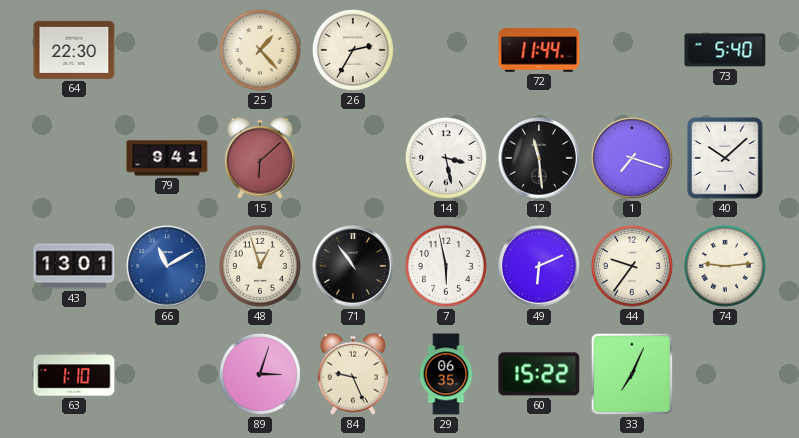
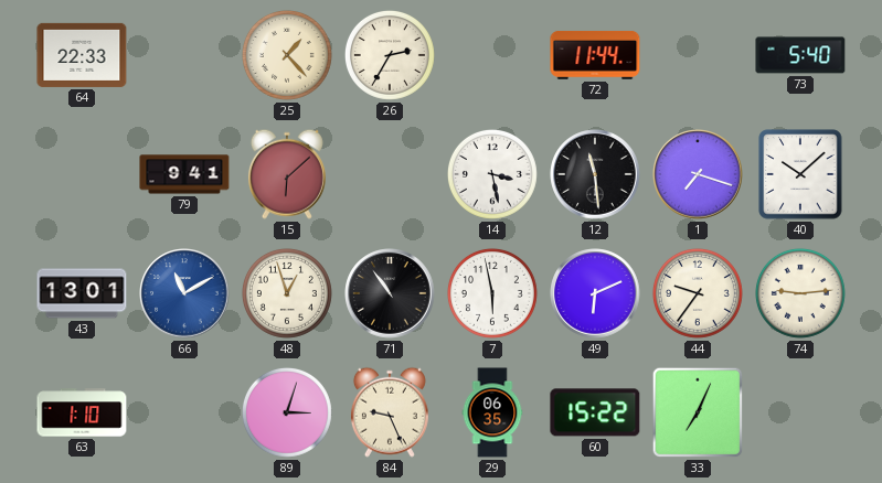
64: 22:30 -> 22:33
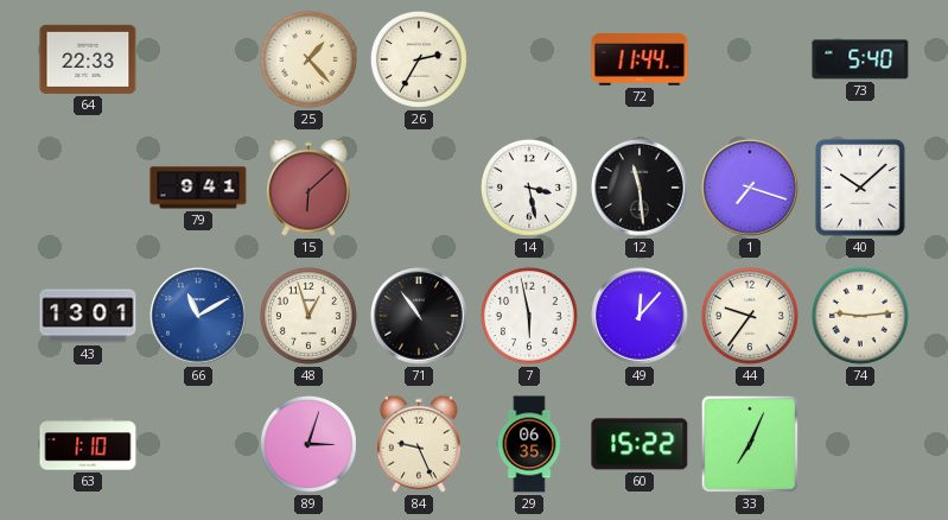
49: 6:11 -> 12:07
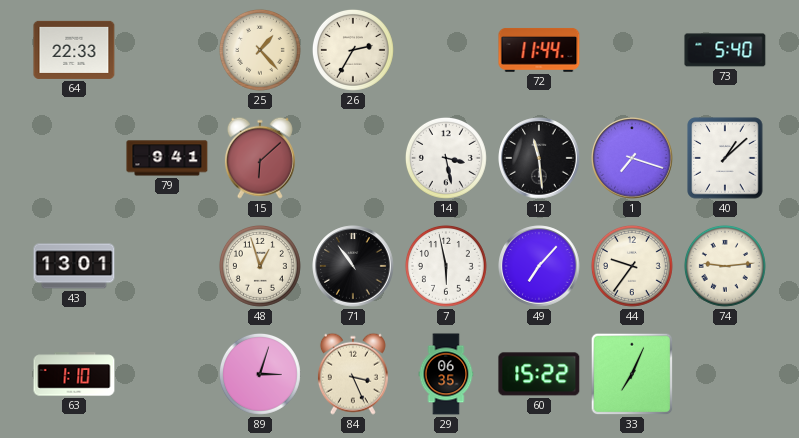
40: 10:08 -> 1:08
66: 11:10 -> none
49: 12:07 -> 7:07
84: 9:26 -> 3:26
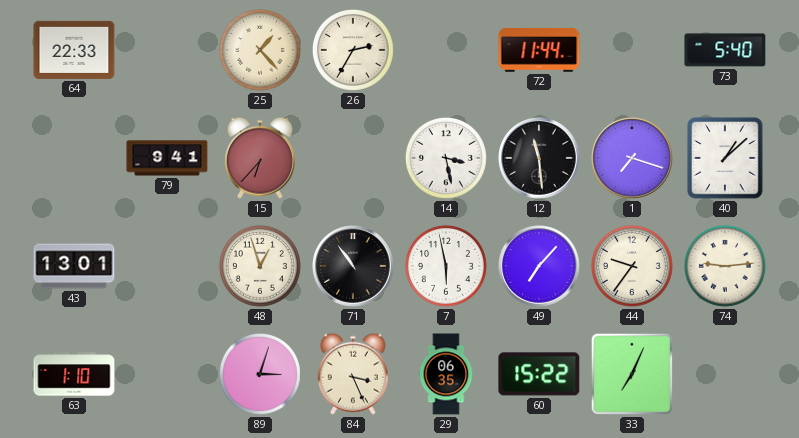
15: 6:08 -> 6:37
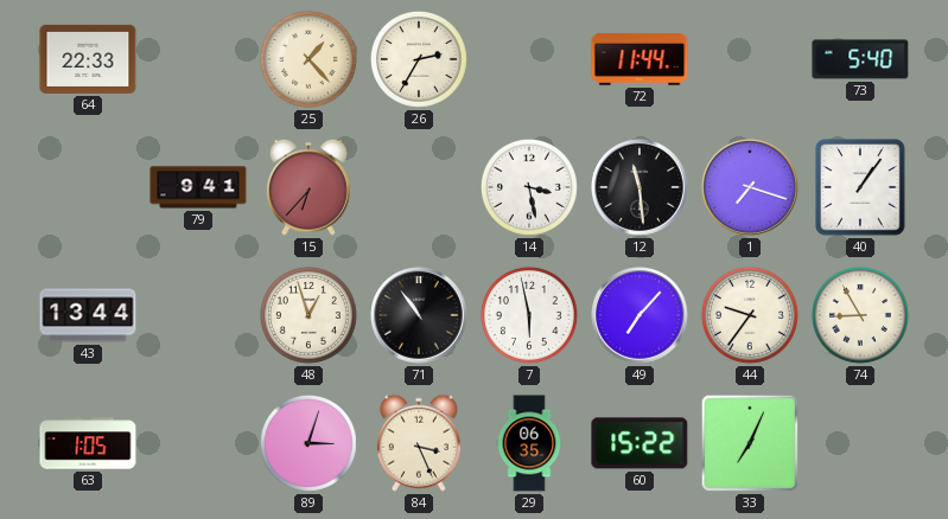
40: 1:08 -> 1:06
43: 13:01 -> 13:44
74: 9:14 -> 8:55
63: 1:10 -> 1:05
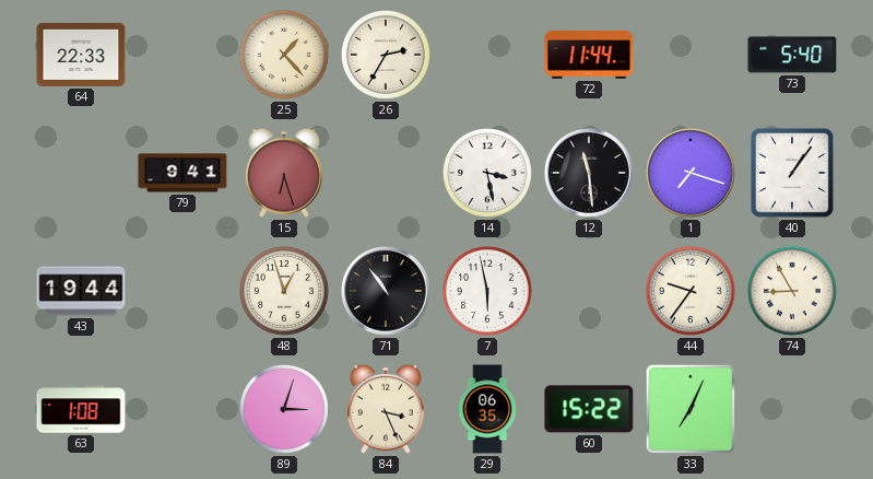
15: 6:37 -> 6:27
43: 13:44 -> 19:44
49: 7:07 -> none
63: 1:05 -> 1:08
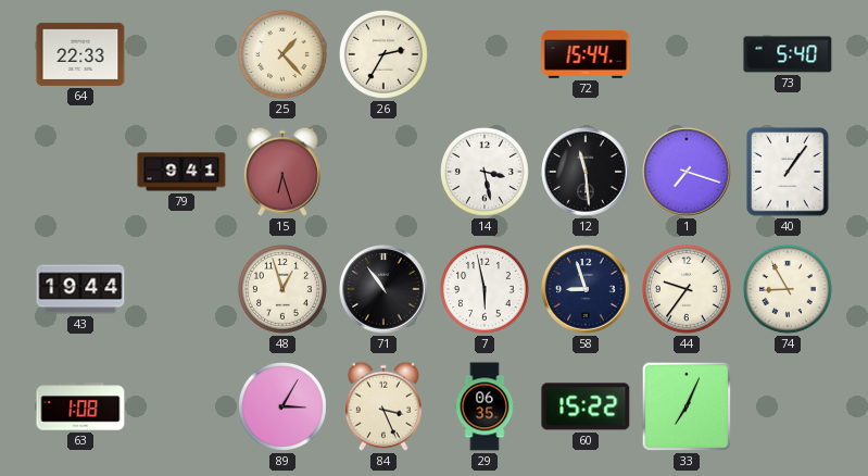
72: 11:44 -> 15:44
58: none -> 8:57
89: 3:03 -> 3:05
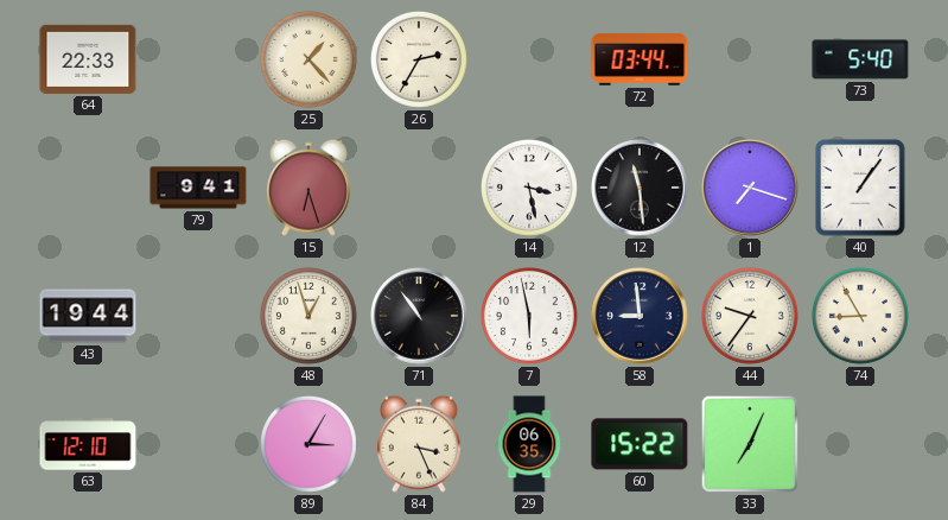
72: 15:44 -> 03:44
58: 8:57 -> 8:59
63: 1:08 -> 12:10
